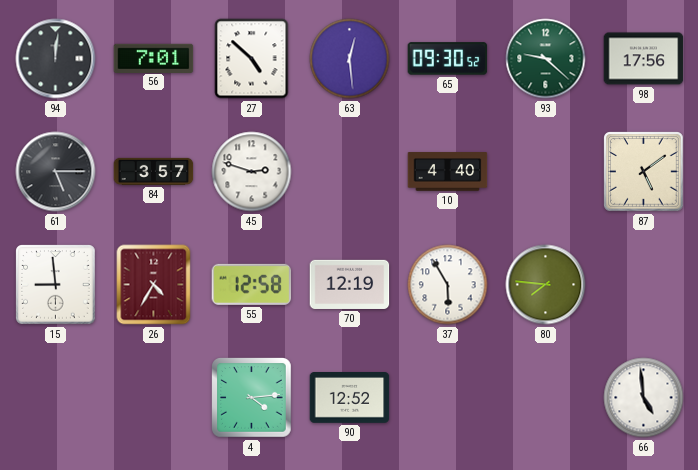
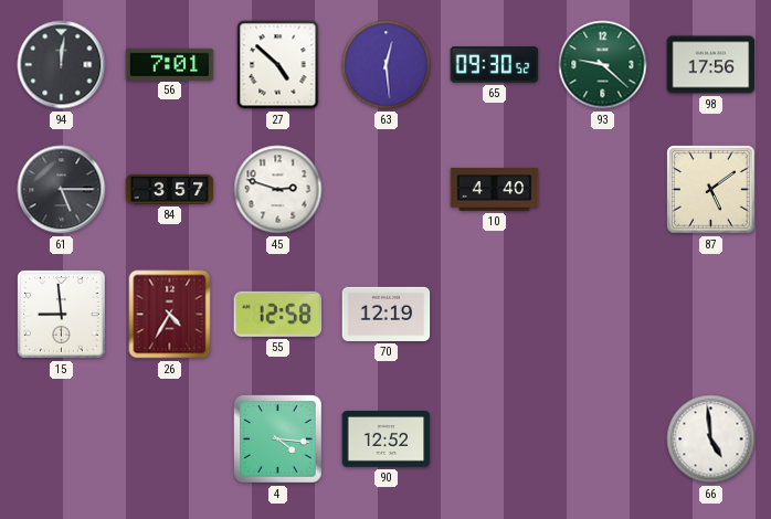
37: 5:55 -> none
80: 7:46 -> none
4: 4:14 -> 4:16
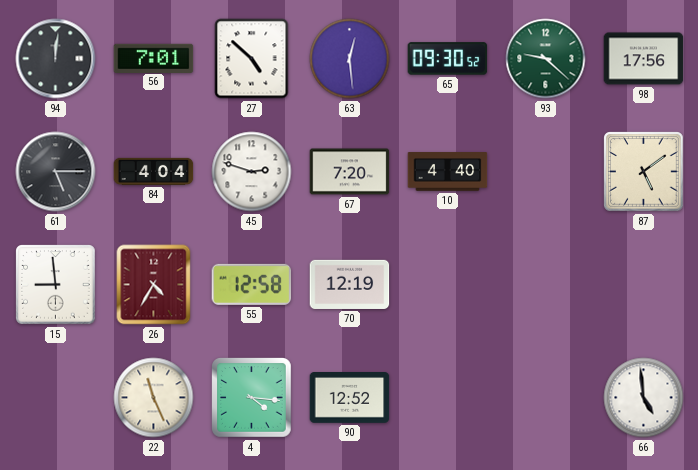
84: 3:57 -> 4:04
67: none -> 7:20
22: none -> 11:26
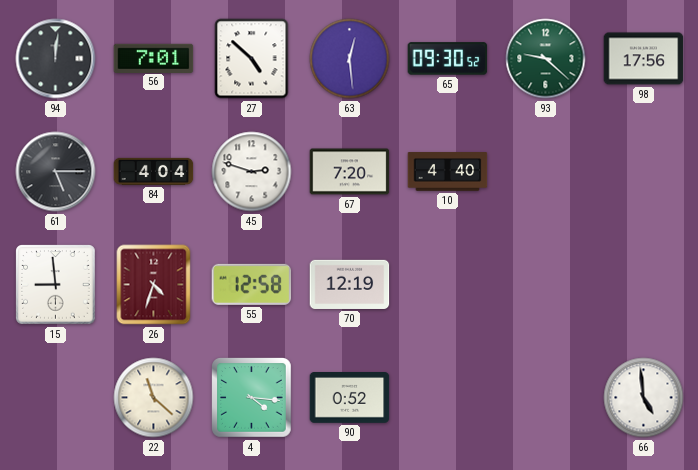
87: 5:09 -> none
26: 4:35 -> 4:33
22: 11:26 -> 11:22
90: 12:52 -> 0:52
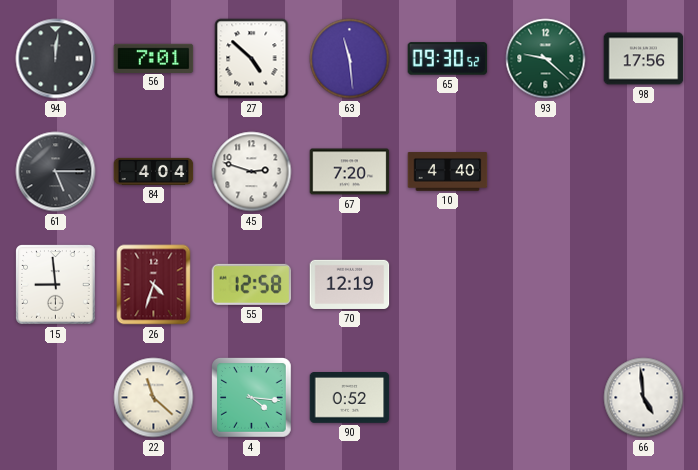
63: 12:29 -> 11:29
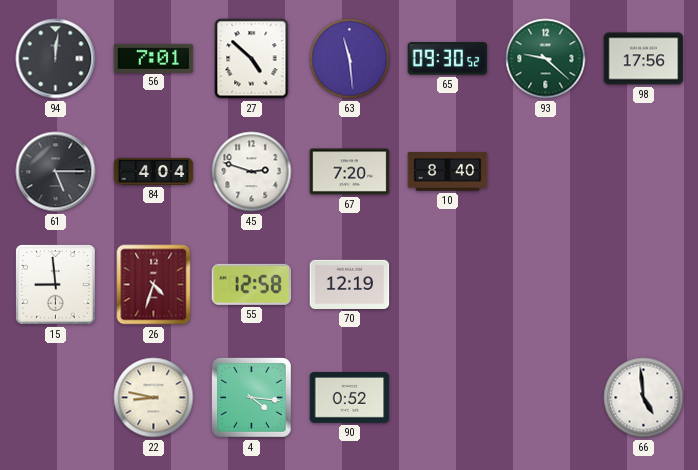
10: 4:40 -> 8:40
22: 11:22 -> 8:47
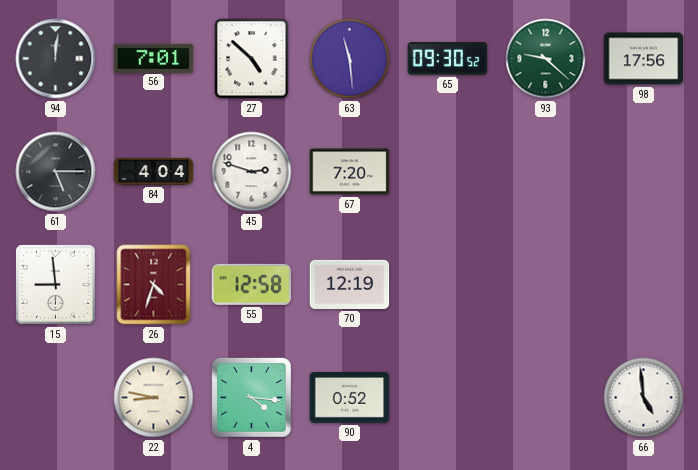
10: 8:40 -> none
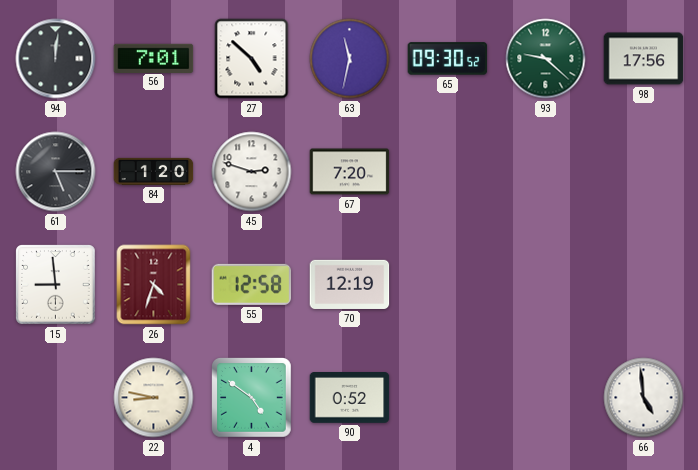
63: 11:29 -> 11:32
84: 4:04 -> 1:20
4: 4:16 -> 4:51
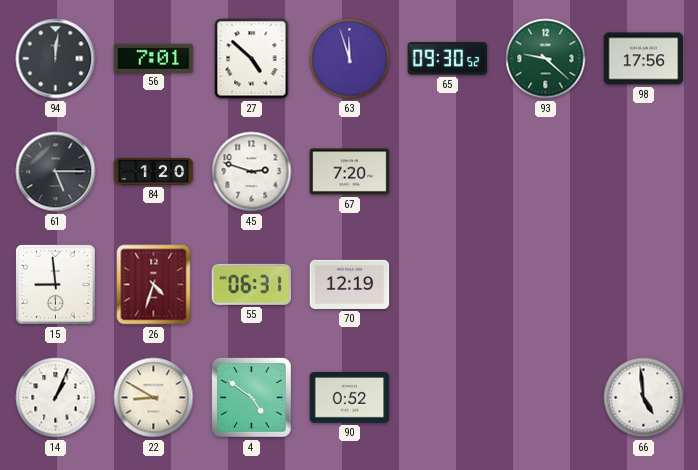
63: 11:32 -> 11:57
55: 12:58 -> 06:31
14: none -> 1:04
22: 8:47 -> 8:50
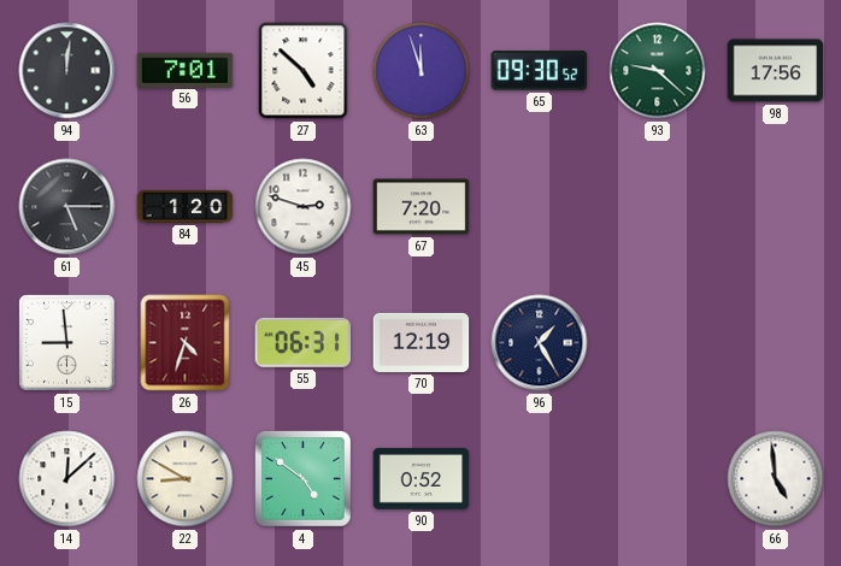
96: none -> 1:25
14: 1:04 -> 12:08
